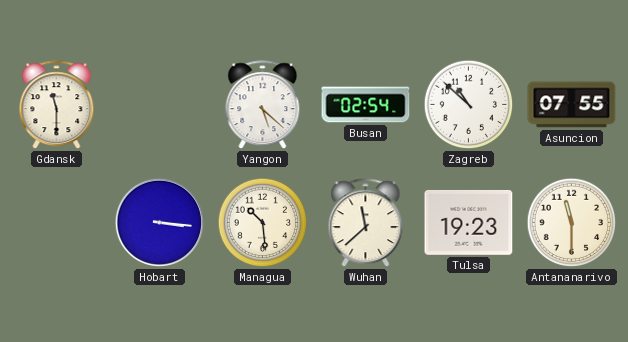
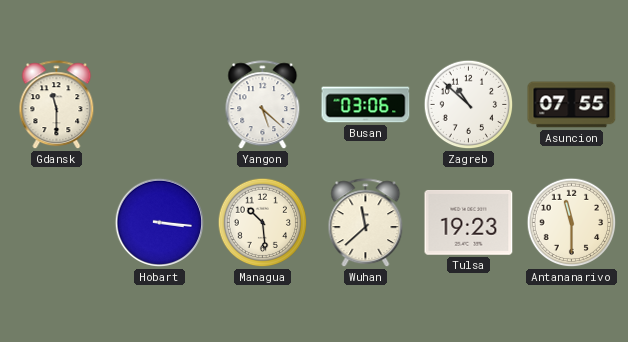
Busan: 02:54 -> 03:06
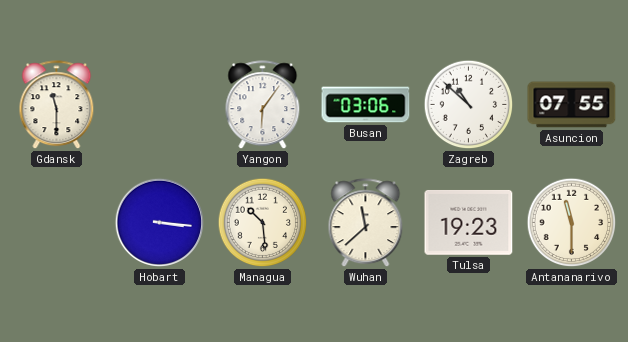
Yangon: 5:22 -> 6:06
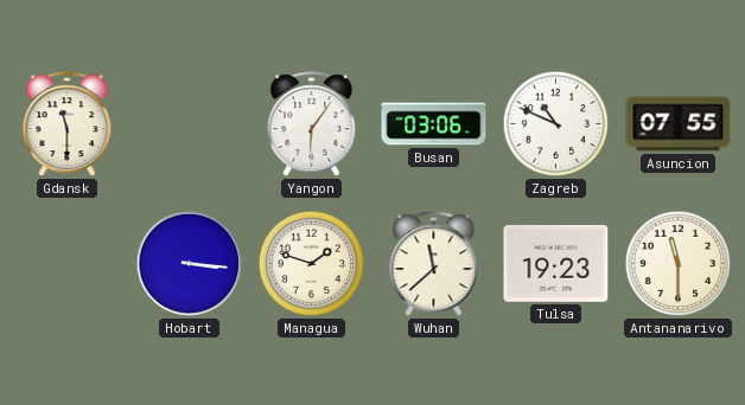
Zagreb: 10:52 -> 10:49
Managua: 10:29 -> 1:48
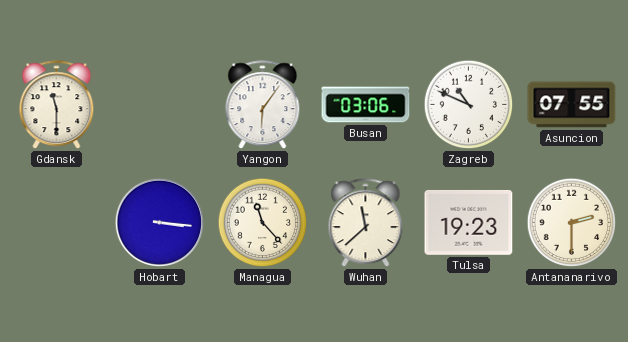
Managua: 1:48 -> 11:23
Antananarivo: 11:30 -> 2:30
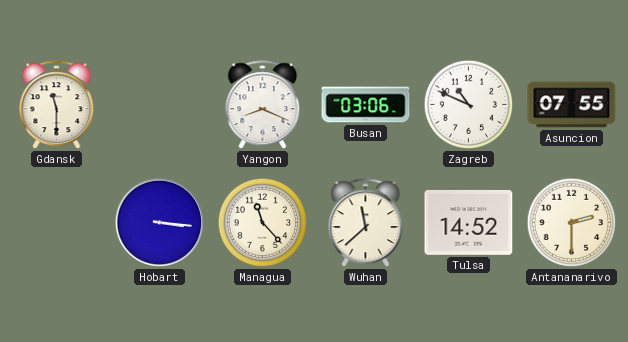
Yangon: 6:06 -> 8:19
Tulsa: 19:23 -> 14:52
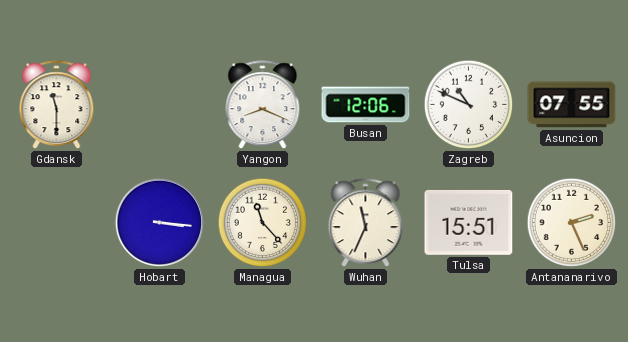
Busan: 03:06 -> 12:06
Wuhan: 11:38 -> 11:34
Tulsa: 14:52 -> 15:51
Antananarivo: 2:30 -> 2:26
